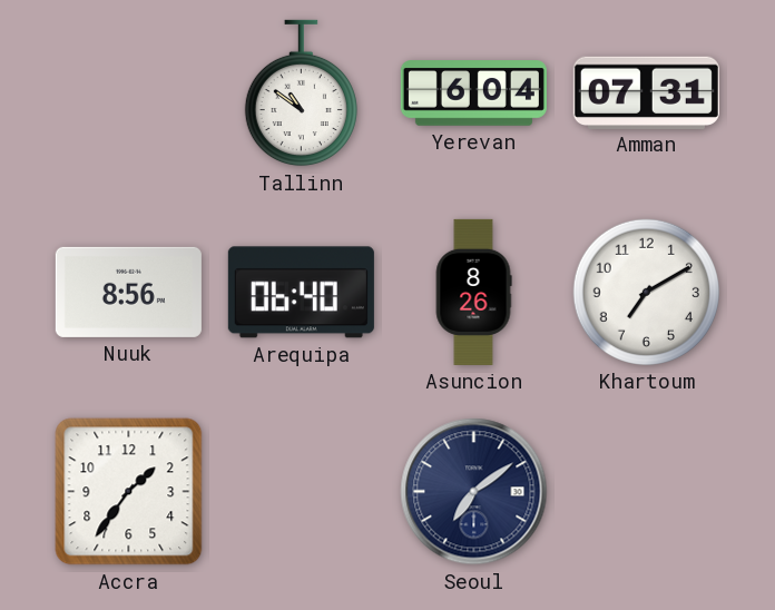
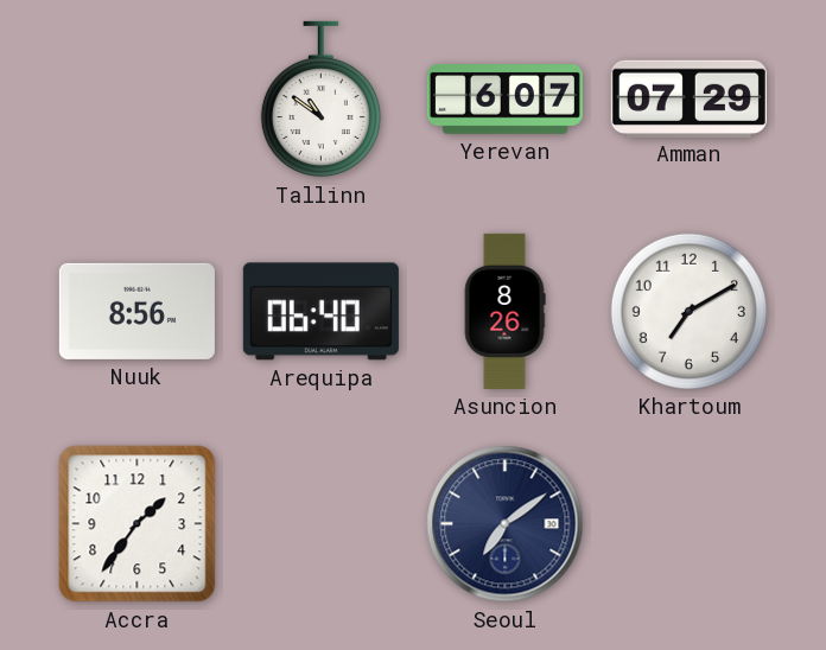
Yerevan: 6:04 -> 6:07
Amman: 07:31 -> 07:29
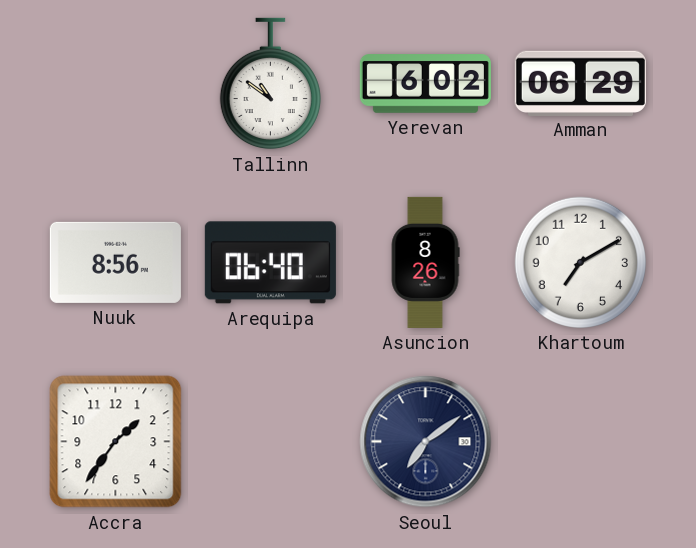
Yerevan: 6:07 -> 6:02
Amman: 07:29 -> 06:29
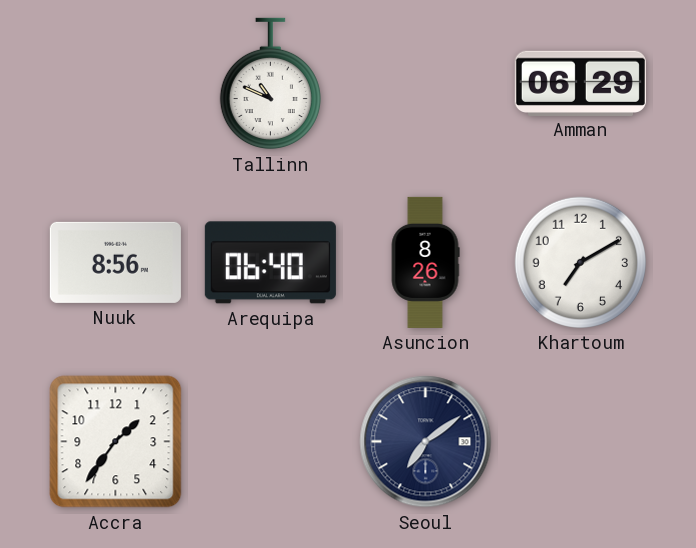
Tallinn: 10:51 -> 10:49
Yerevan: 6:02 -> none
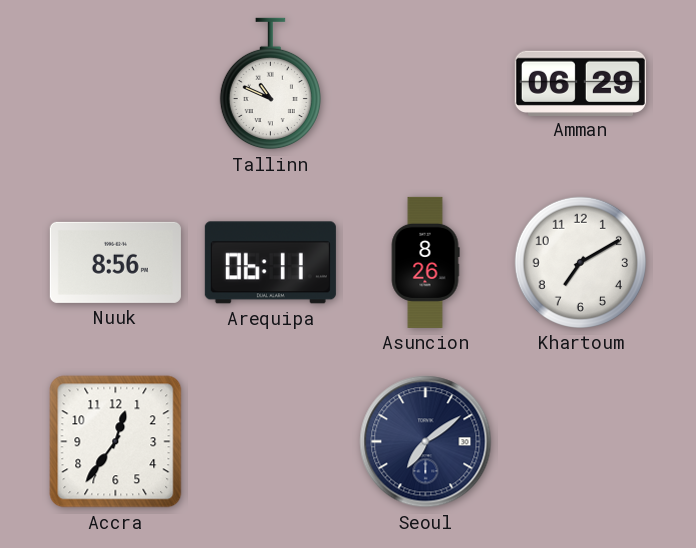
Arequipa: 06:40 -> 06:11
Accra: 1:36 -> 12:36
